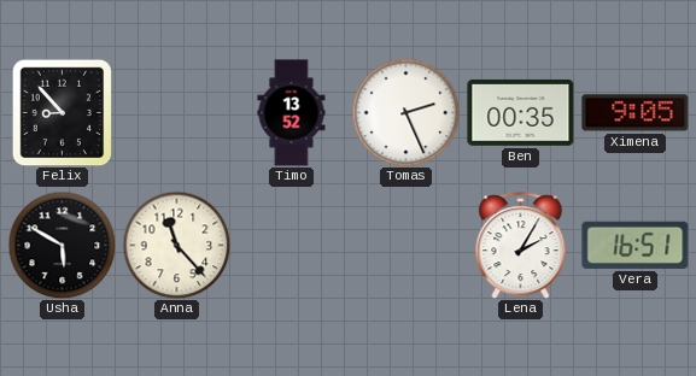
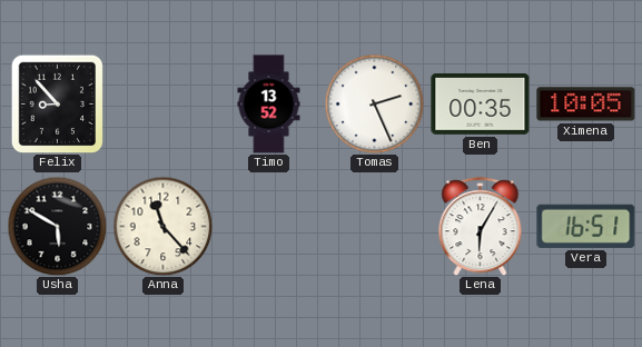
Ximena: 9:05 -> 10:05
Lena: 2:05 -> 6:05
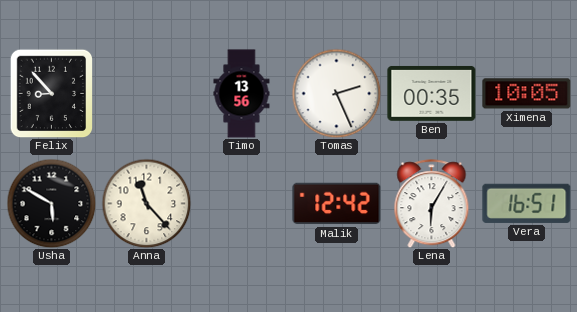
Timo: 13:52 -> 13:56
Malik: none -> 12:42
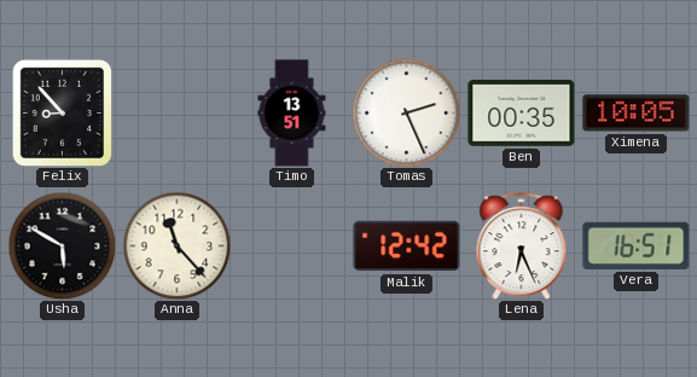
Timo: 13:56 -> 13:51
Lena: 6:05 -> 6:26
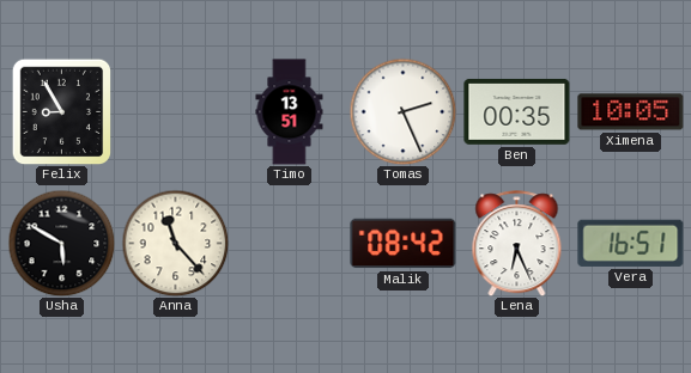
Felix: 8:53 -> 8:55
Malik: 12:42 -> 08:42
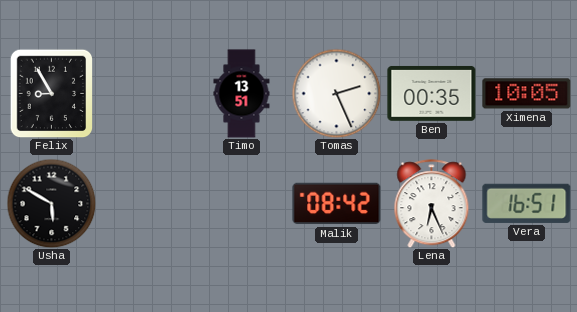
Anna: 11:23 -> none
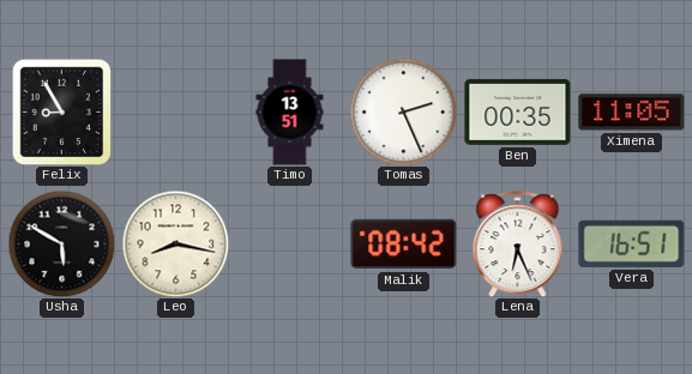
Ximena: 10:05 -> 11:05
Leo: none -> 8:17
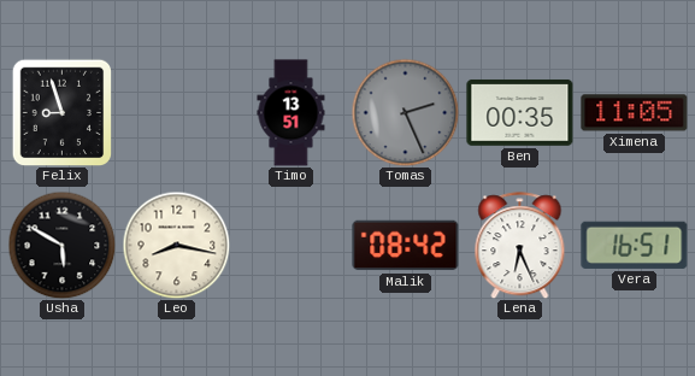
Felix: 8:55 -> 8:57
Tomas dial: white -> grey
